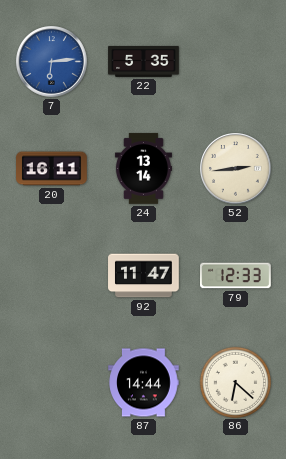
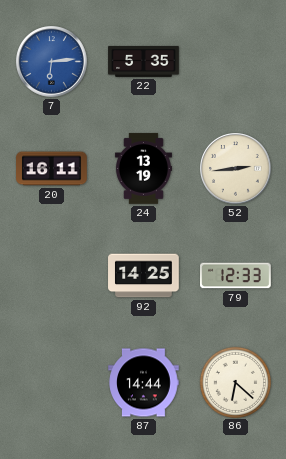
24: 13:14 -> 13:19
92: 11:47 -> 14:25
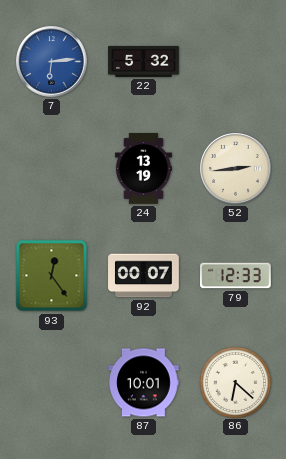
22: 5:35 -> 5:32
20: 16:11 -> none
93: none -> 12:24
92: 14:25 -> 00:07
87: 14:44 -> 10:01
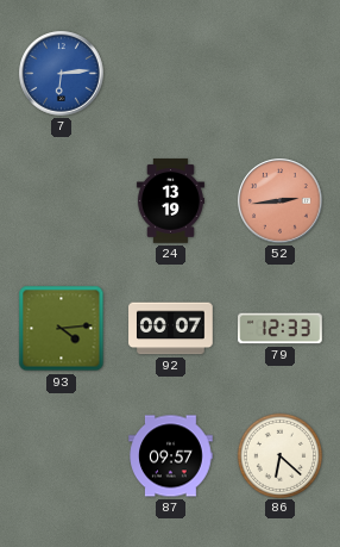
22: 5:32 -> none
52 dial: cream -> salmon
93: 12:24 -> 4:14
87: 10:01 -> 09:57
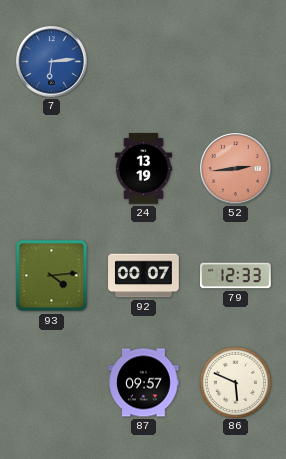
86: 6:22 -> 5:49
